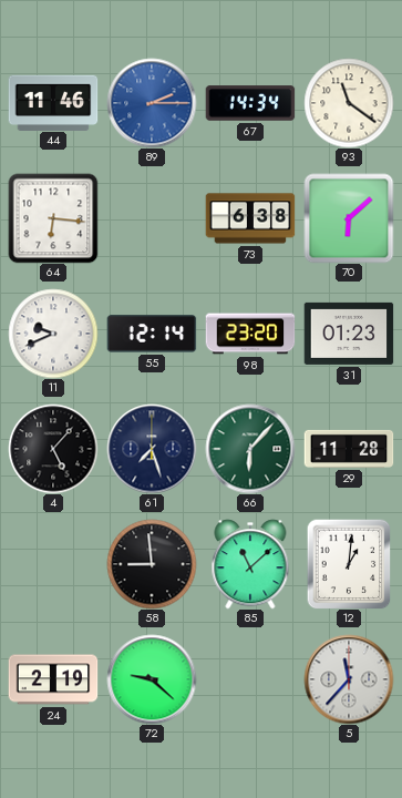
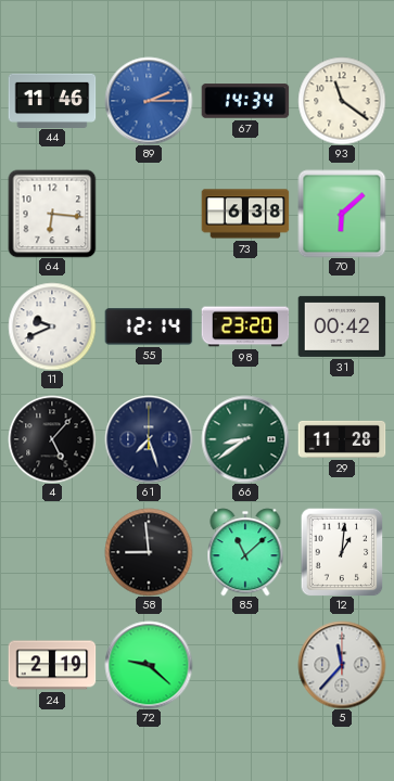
31: 01:23 -> 00:42
66: 6:07 -> 8:39
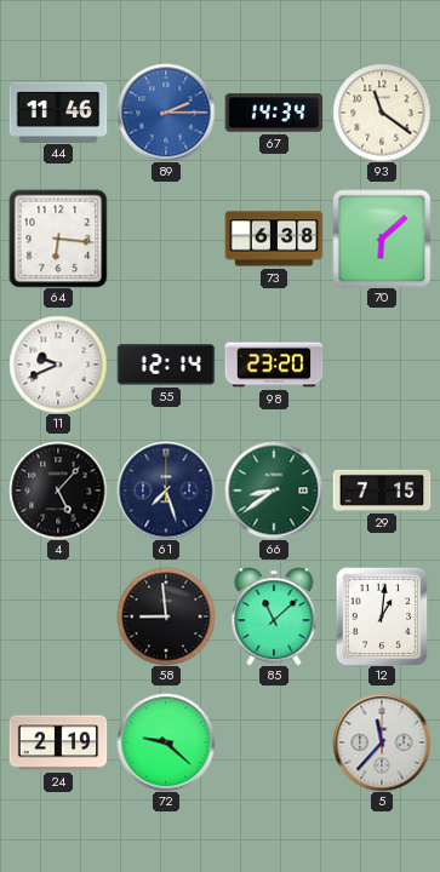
31: 00:42 -> none
29: 11:28 -> 7:15
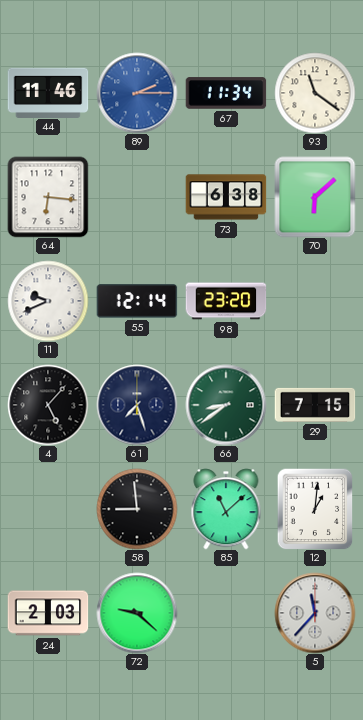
67: 14:34 -> 11:34
24: 2:19 -> 2:03
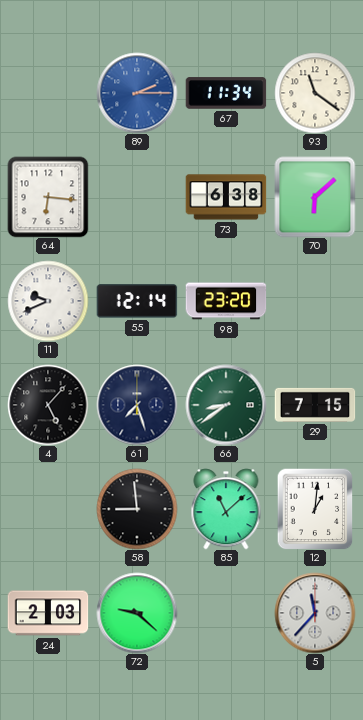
44: 11:46 -> none
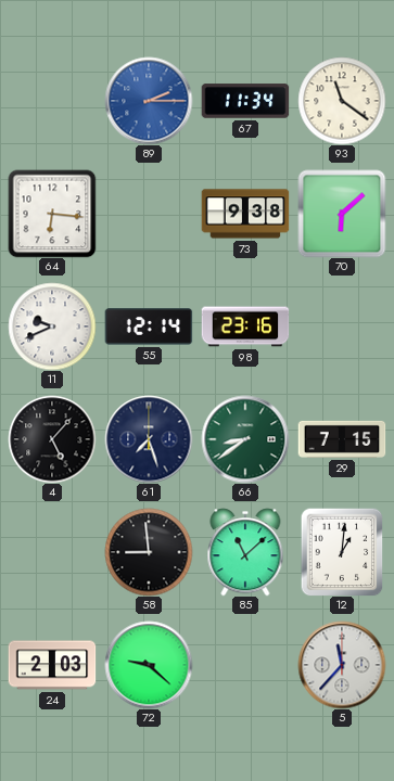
73: 6:38 -> 9:38
98: 23:20 -> 23:16
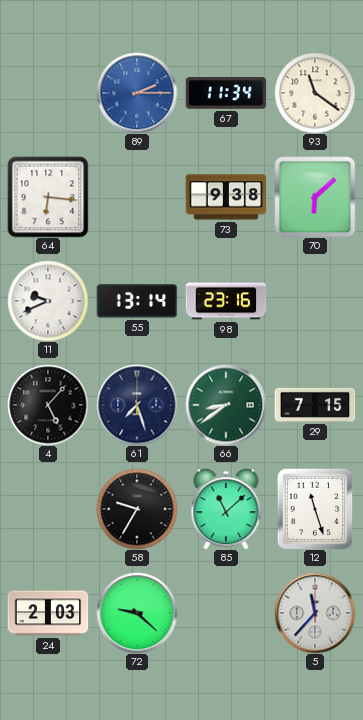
55: 12:14 -> 13:14
58: 8:59 -> 9:35
12: 1:01 -> 11:27
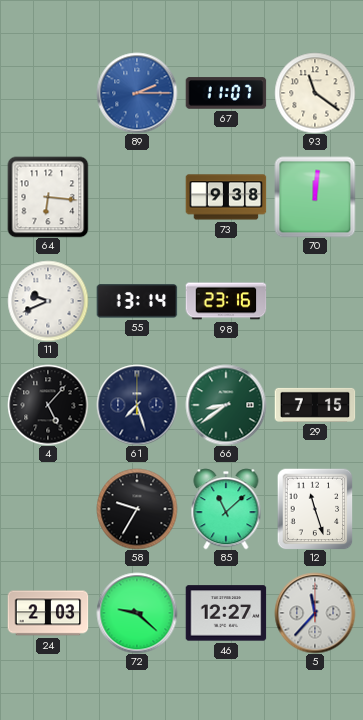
67: 11:34 -> 11:07
70: 6:08 -> 12:01
46: none -> 12:27
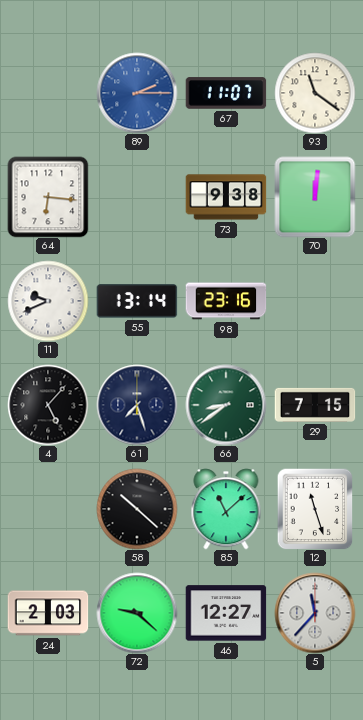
58: 9:35 -> 10:22
